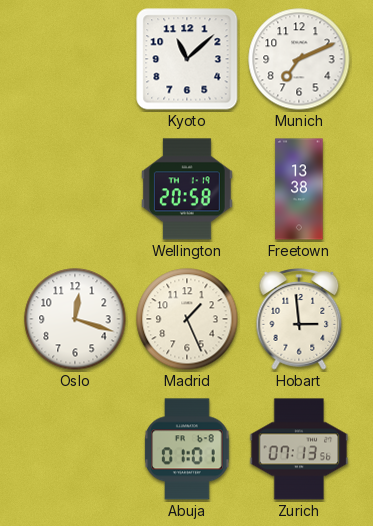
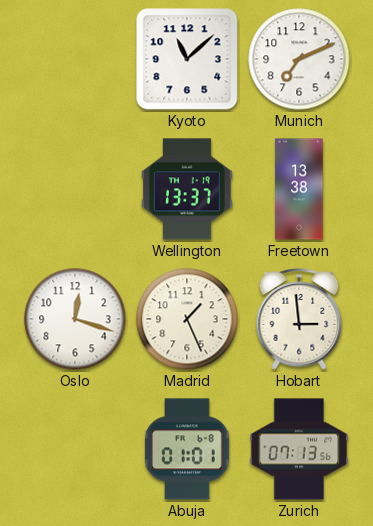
Wellington: 20:58 -> 13:37
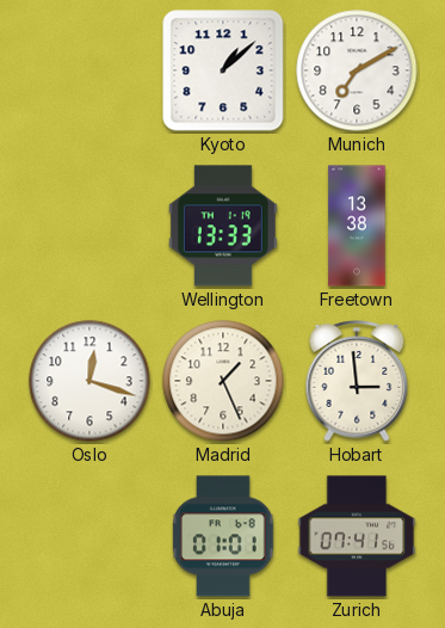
Kyoto: 11:08 -> 1:08
Munich: 7:11 -> 7:10
Wellington: 13:37 -> 13:33
Zurich: 07:13 -> 07:41
